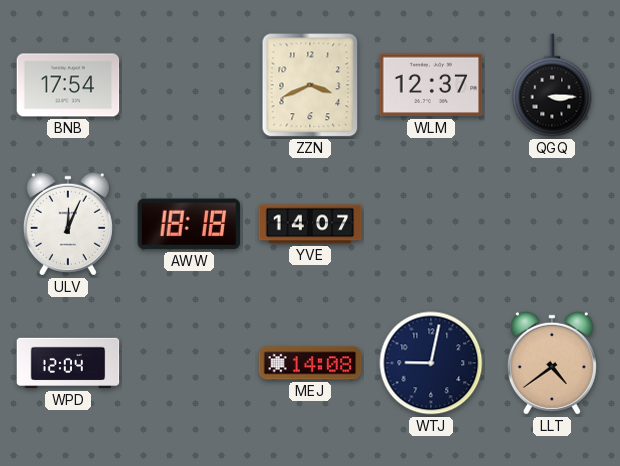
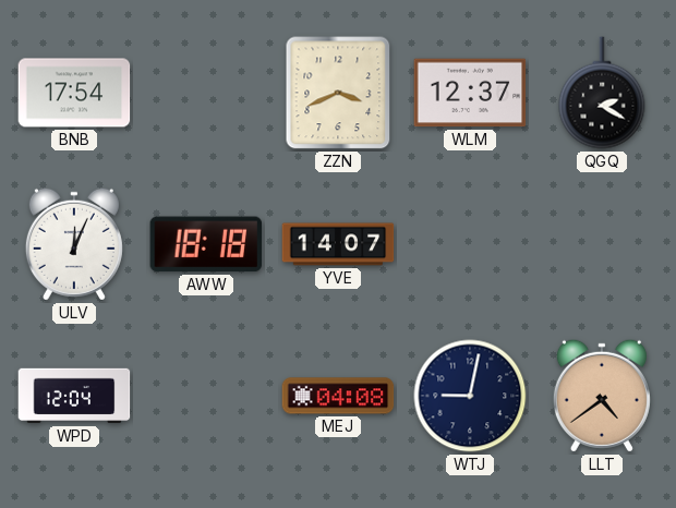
QGQ: 3:15 -> 2:20
MEJ: 14:08 -> 04:08
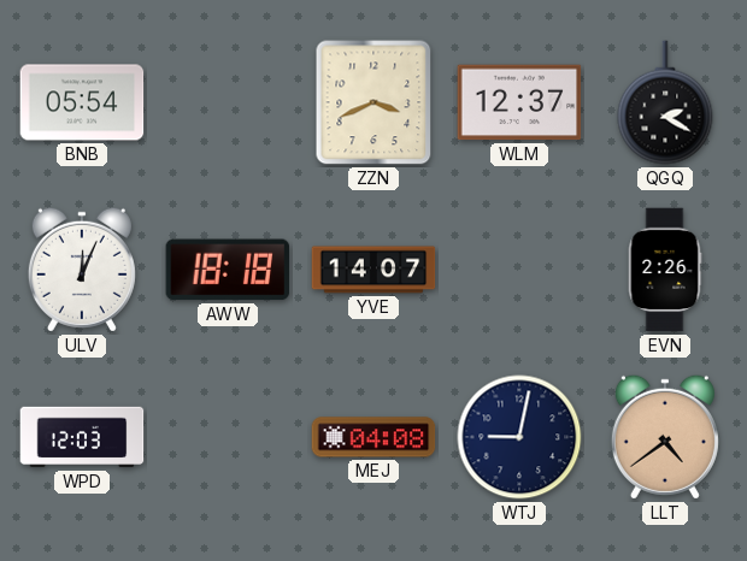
BNB: 17:54 -> 05:54
EVN: none -> 2:26
WPD: 12:04 -> 12:03
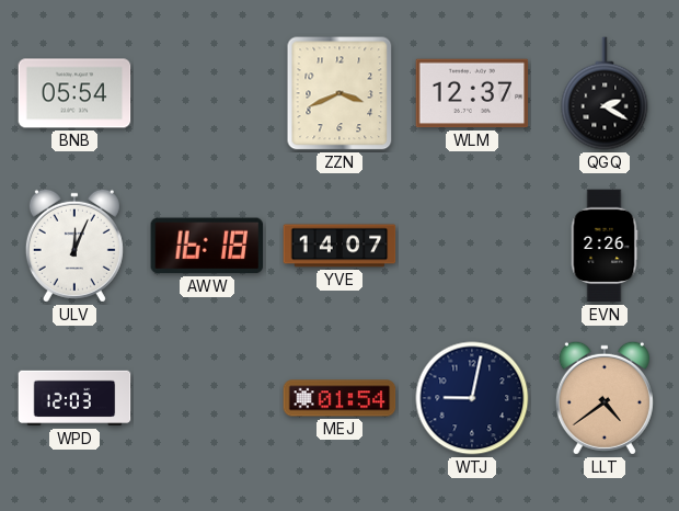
AWW: 18:18 -> 16:18
MEJ: 04:08 -> 01:54
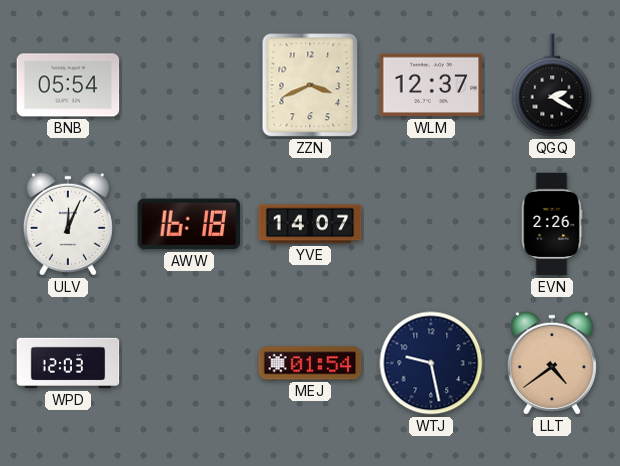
WTJ: 9:02 -> 9:28
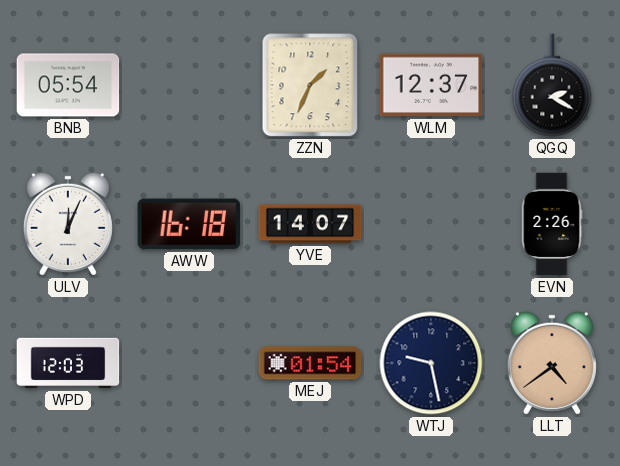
ZZN: 3:41 -> 1:34
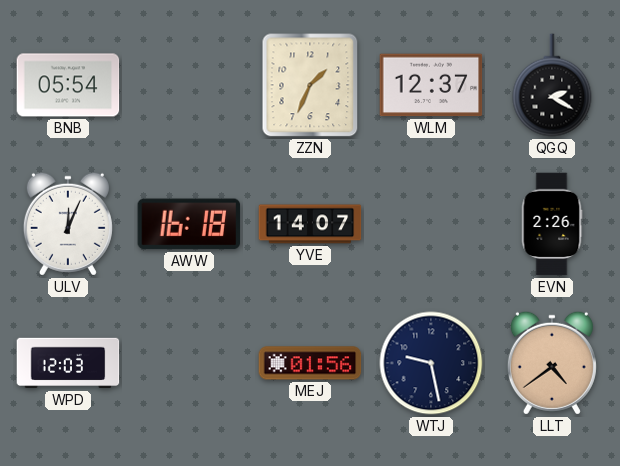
MEJ: 01:54 -> 01:56
